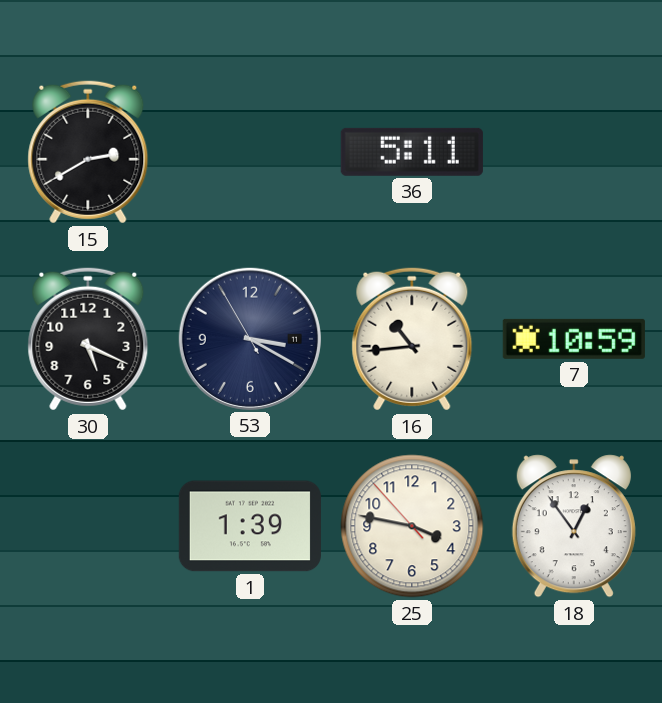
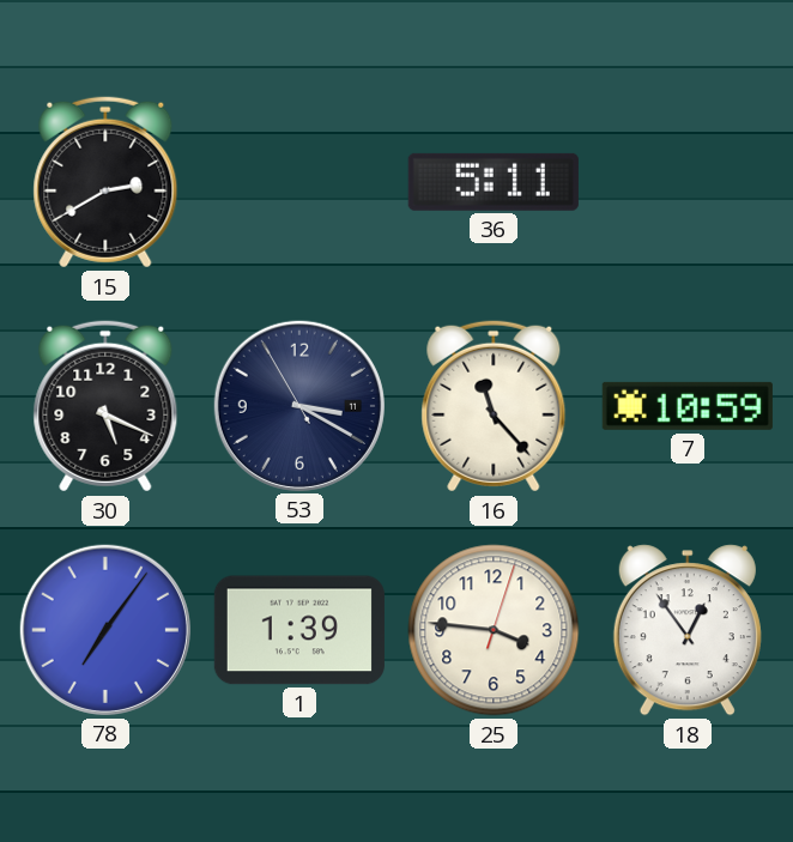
16: 10:44 -> 11:23
78: none -> 7:06
25: 3:46:53 -> 3:46:03
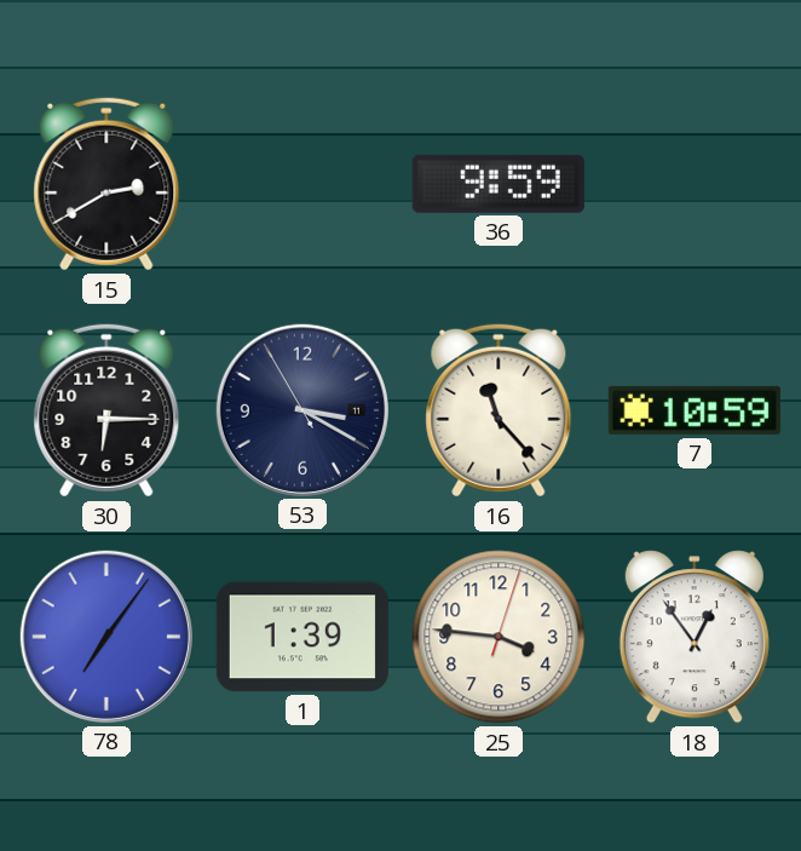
36: 5:11 -> 9:59
30: 5:19 -> 6:15
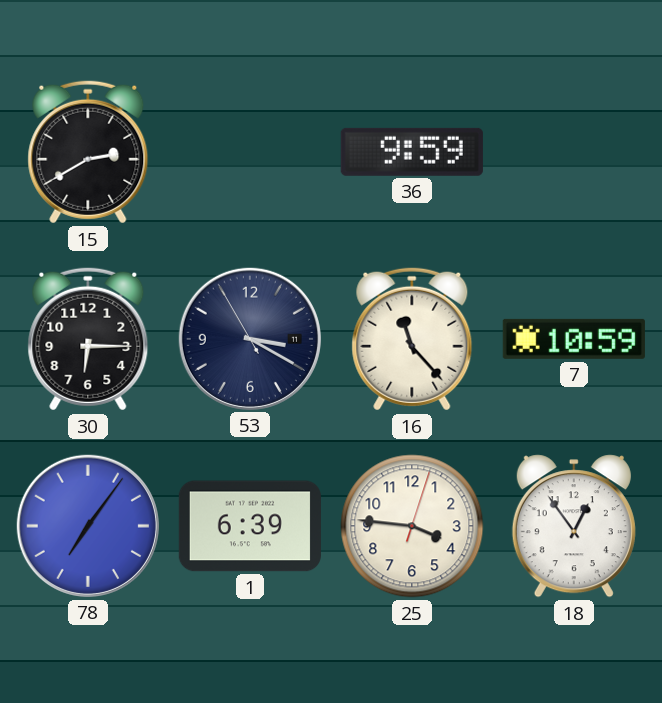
1: 1:39 -> 6:39
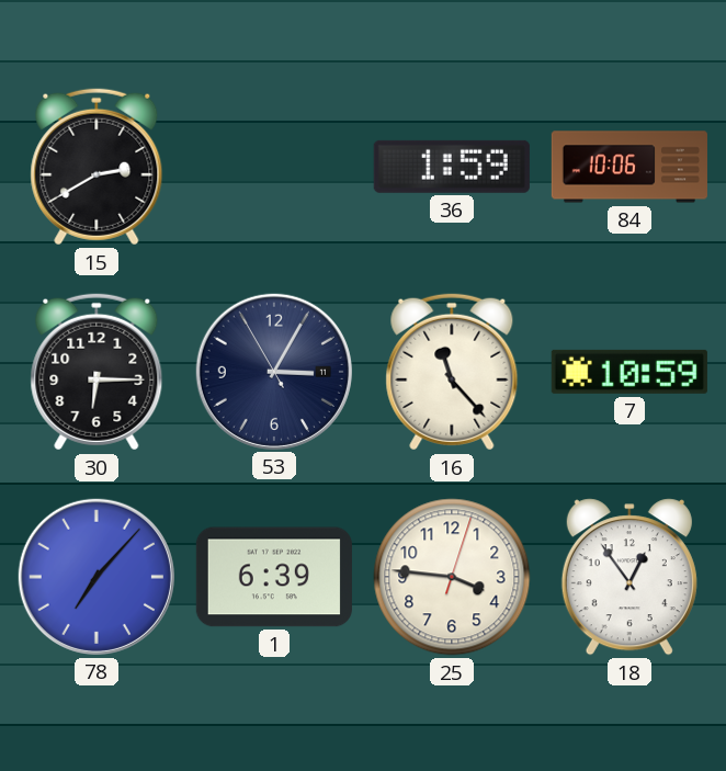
36: 9:59 -> 1:59
84: none -> 10:06
53: 3:19 -> 3:04
78: 7:06 -> 7:07
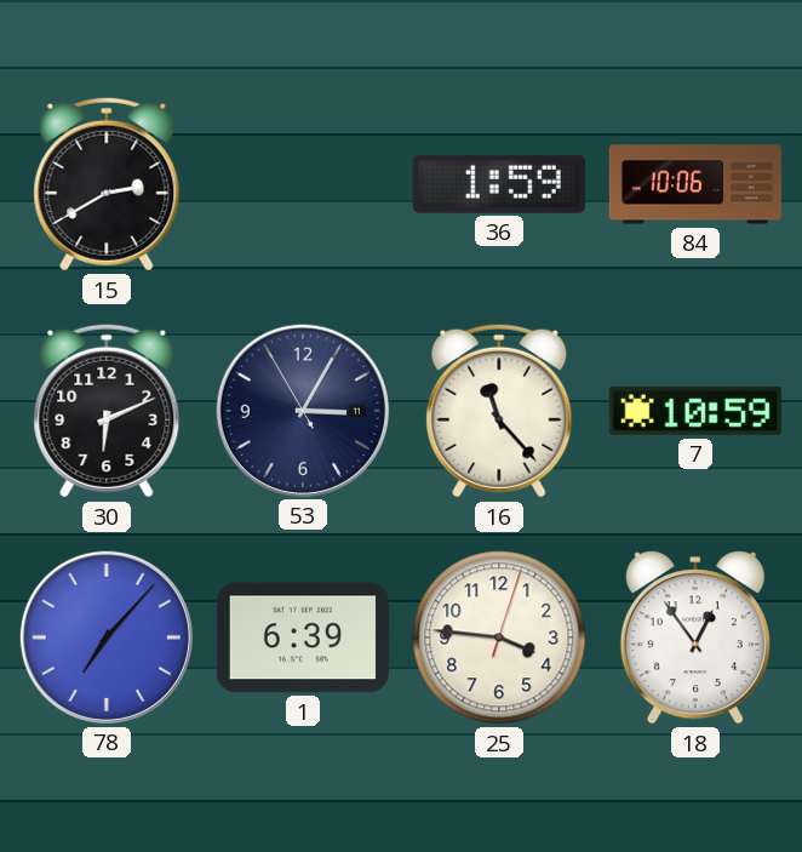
30: 6:15 -> 6:11
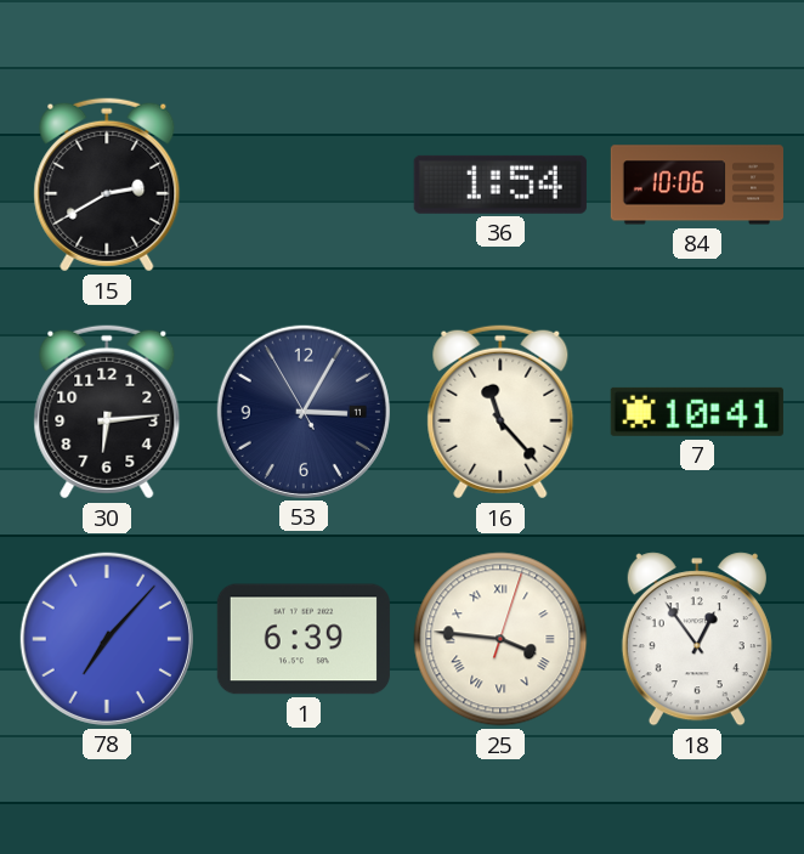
36: 1:59 -> 1:54
30: 6:11 -> 6:14
7: 10:59 -> 10:41
25 numerals: Arabic -> Roman
